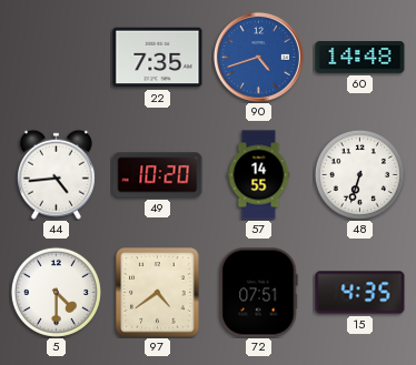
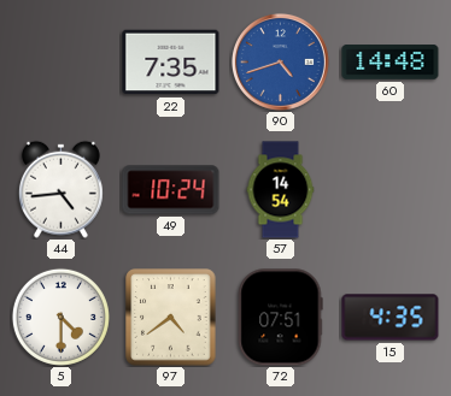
49: 10:20 -> 10:24
57: 14:55 -> 14:54
48: 6:33 -> none
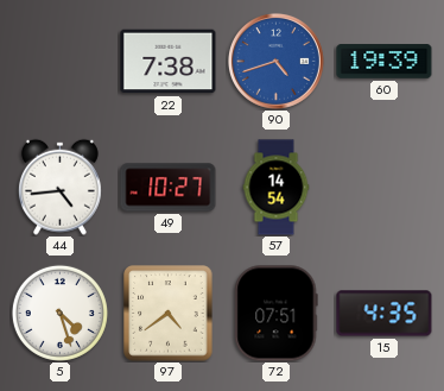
22: 7:35 -> 7:38
60: 14:48 -> 19:39
49: 10:24 -> 10:27
5: 4:30 -> 4:27
